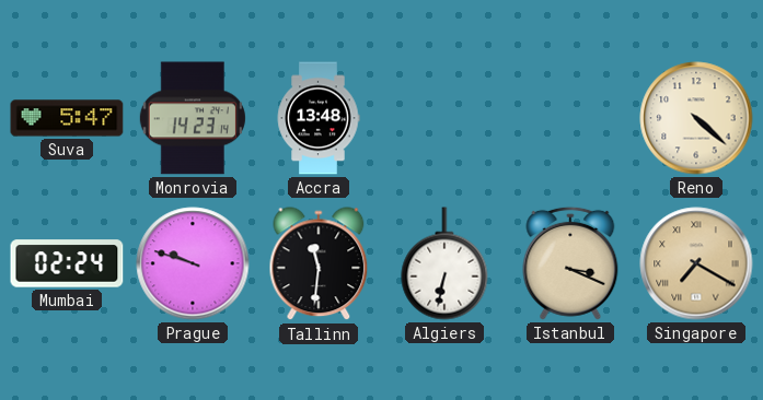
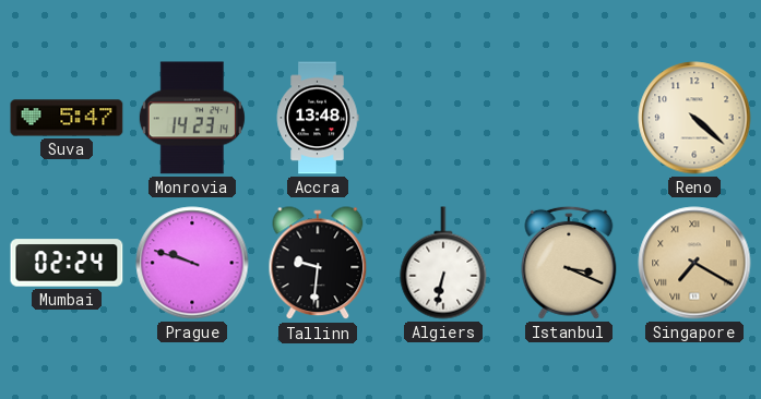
Tallinn: 11:31 -> 9:31
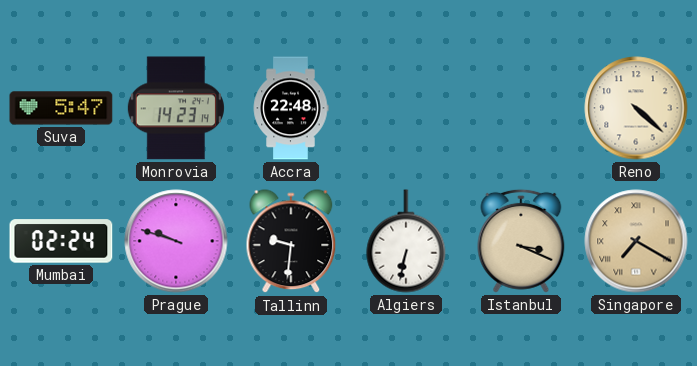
Accra: 13:48 -> 22:48
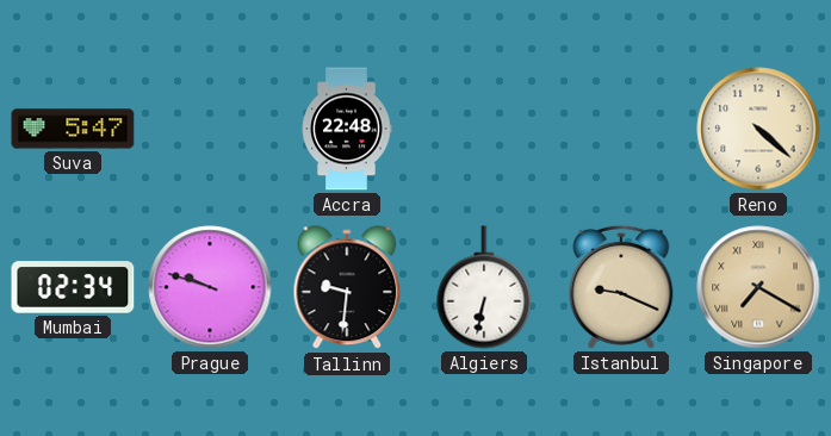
Monrovia: 14:23 -> none
Mumbai: 02:24 -> 02:34
Istanbul: 3:19 -> 9:19
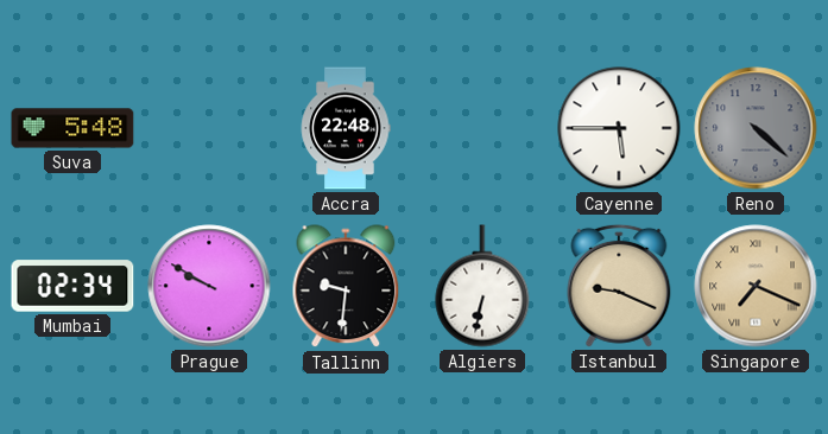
Suva: 5:47 -> 5:48
Cayenne: none -> 5:45
Reno dial: cream -> grey
Prague: 9:48 -> 9:50
Singapore: 7:20 -> 7:19
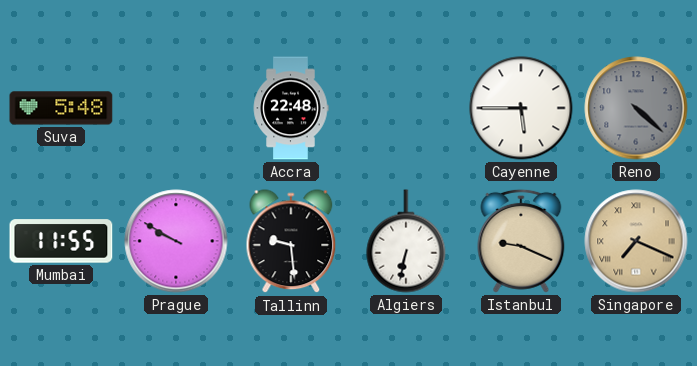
Mumbai: 02:34 -> 11:55
Tallinn: 9:31 -> 9:29
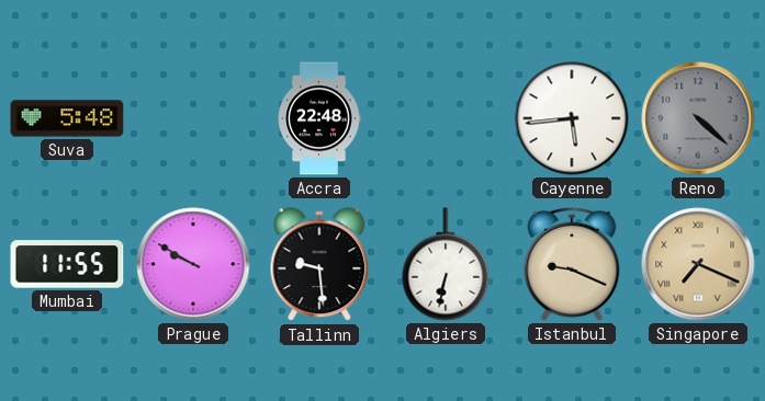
Cayenne: 5:45 -> 5:44
